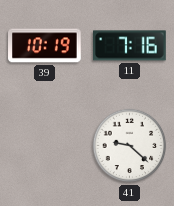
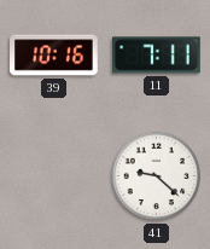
39: 10:19 -> 10:16
11: 7:16 -> 7:11
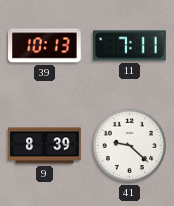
39: 10:16 -> 10:13
9: none -> 8:39
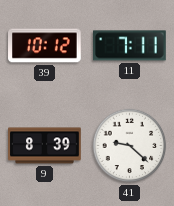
39: 10:13 -> 10:12
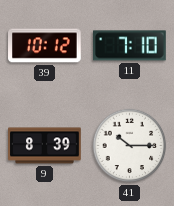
11: 7:11 -> 7:10
41: 9:22 -> 10:15
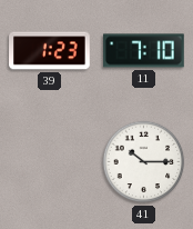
39: 10:12 -> 1:23
9: 8:39 -> none
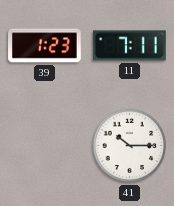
11: 7:10 -> 7:11
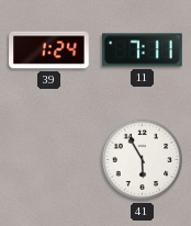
39: 1:23 -> 1:24
41: 10:15 -> 5:55
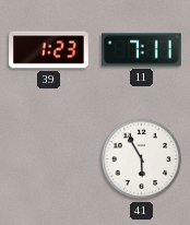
39: 1:24 -> 1:23
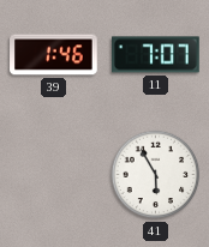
39: 1:23 -> 1:46
11: 7:11 -> 7:07
